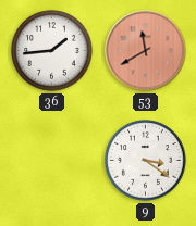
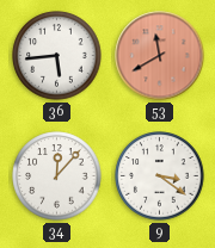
36: 1:44 -> 5:44
34: none -> 12:07
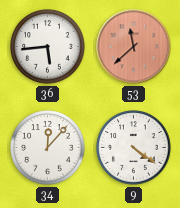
53: 11:40 -> 11:38
9: 3:21 -> 4:21
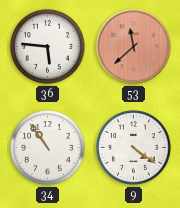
36: 5:44 -> 5:46
34: 12:07 -> 10:54
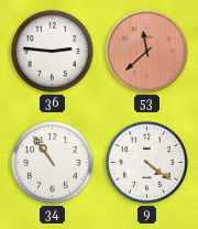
36: 5:46 -> 2:46
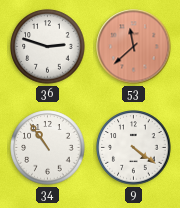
36: 2:46 -> 2:48
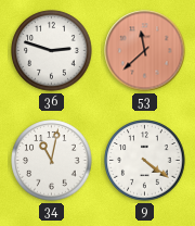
34: 10:54 -> 11:02
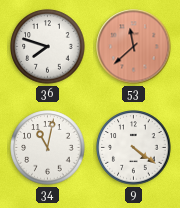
36: 2:48 -> 7:48
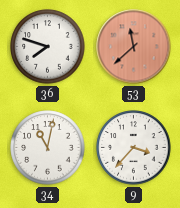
9: 4:21 -> 3:37
